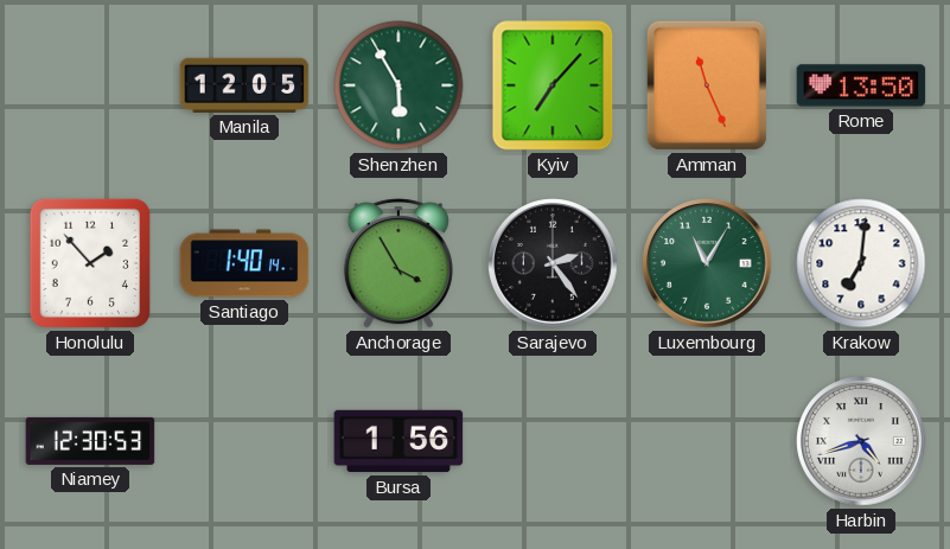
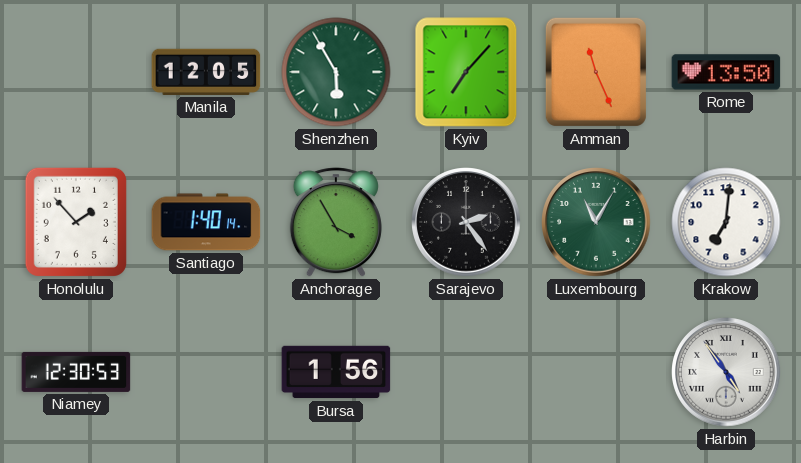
Harbin: 4:42 -> 4:54
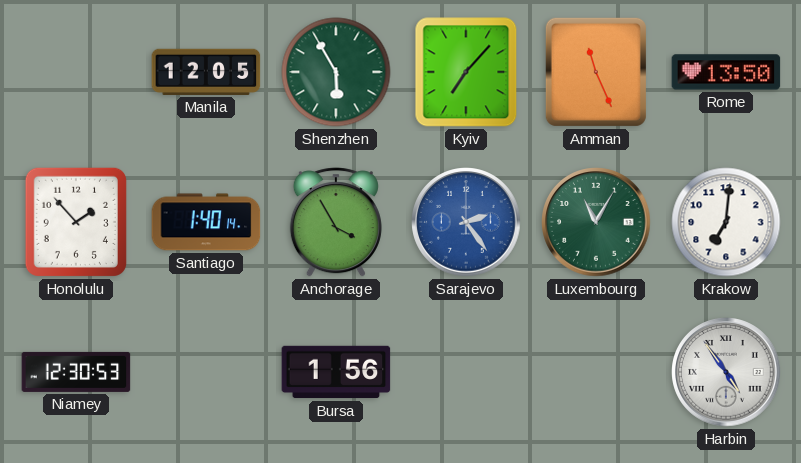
Sarajevo dial: black -> blue
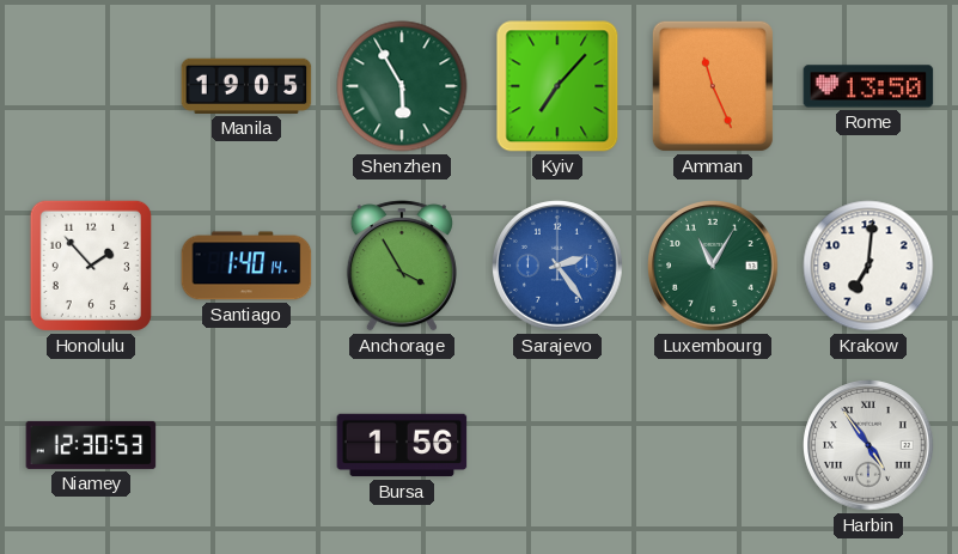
Manila: 12:05 -> 19:05
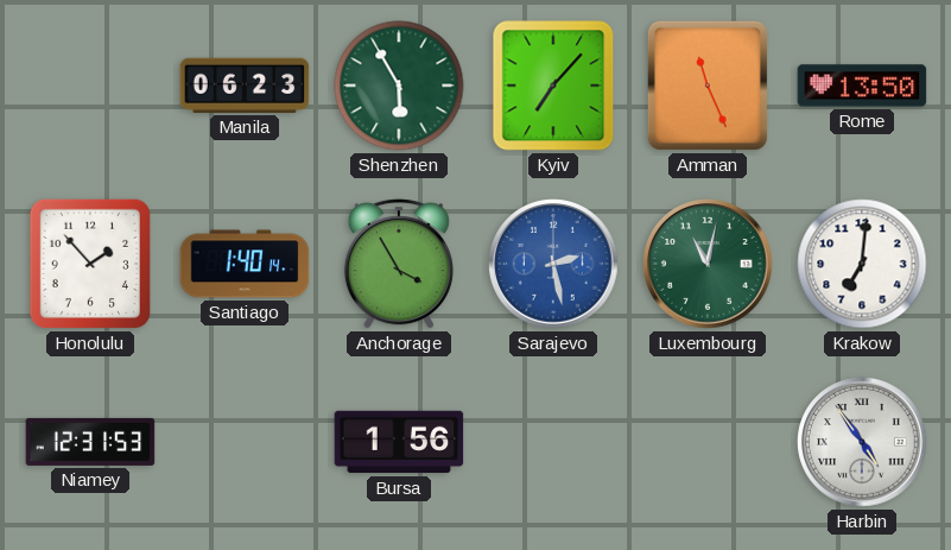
Manila: 19:05 -> 06:23
Sarajevo: 2:24 -> 2:28
Luxembourg: 11:05 -> 11:02
Niamey: 12:30 -> 12:31
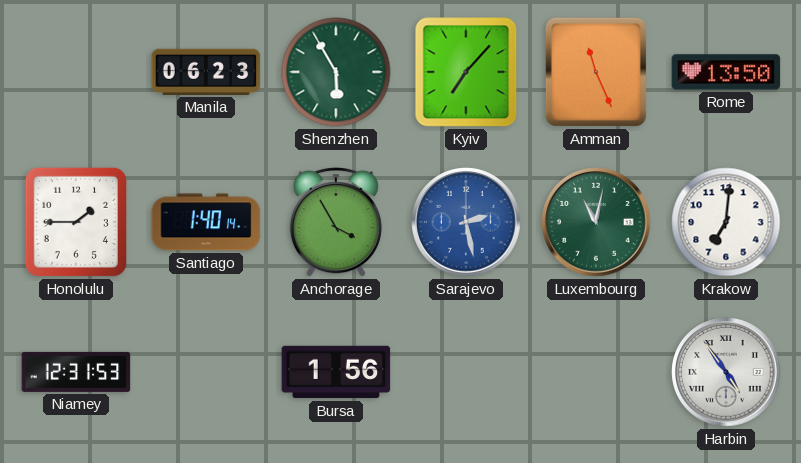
Honolulu: 1:53 -> 1:45
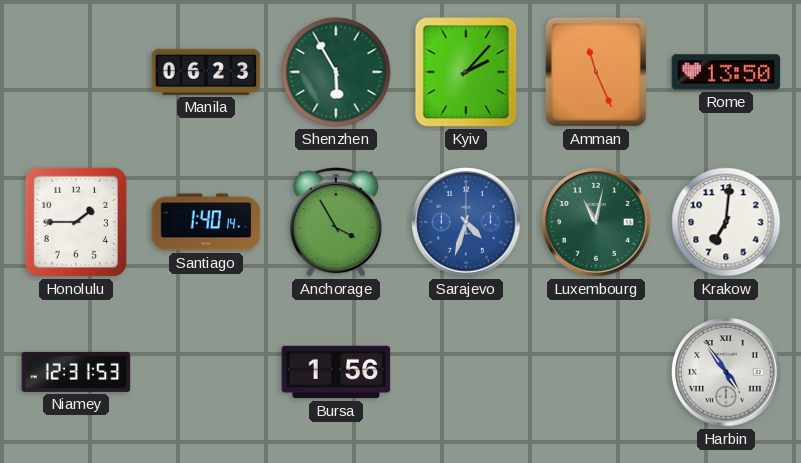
Kyiv: 7:07 -> 2:07
Sarajevo: 2:28 -> 4:33
